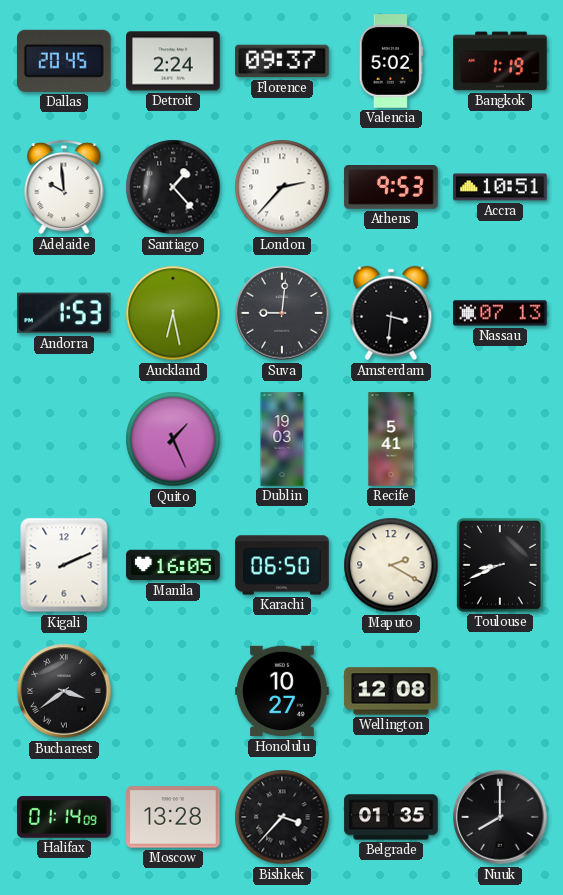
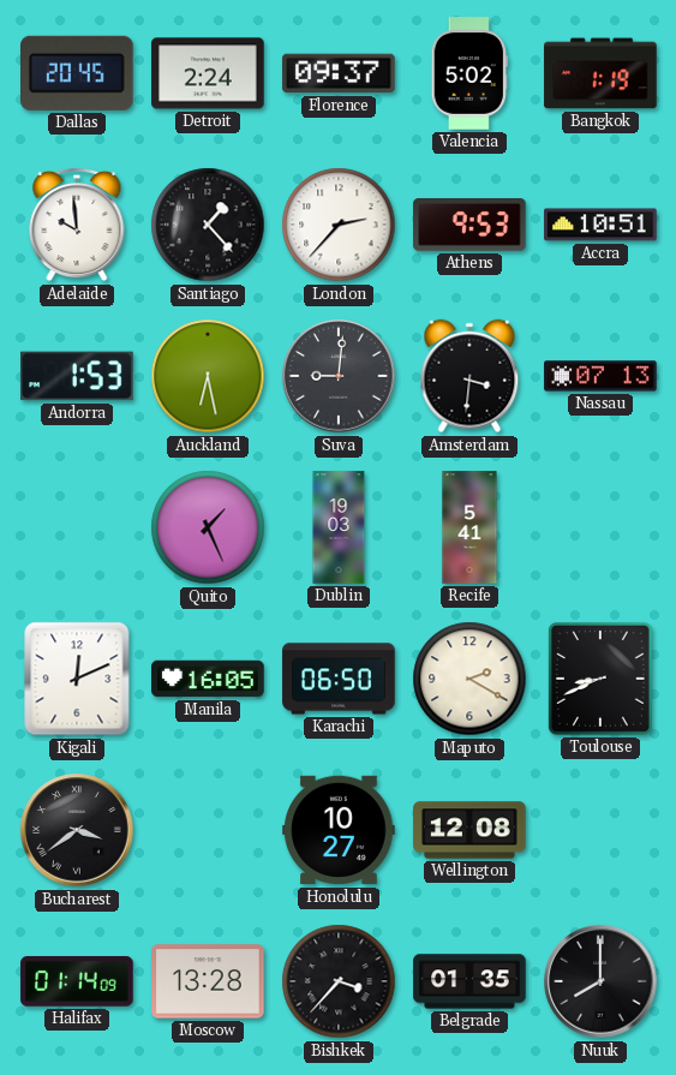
Kigali: 2:11 -> 12:11
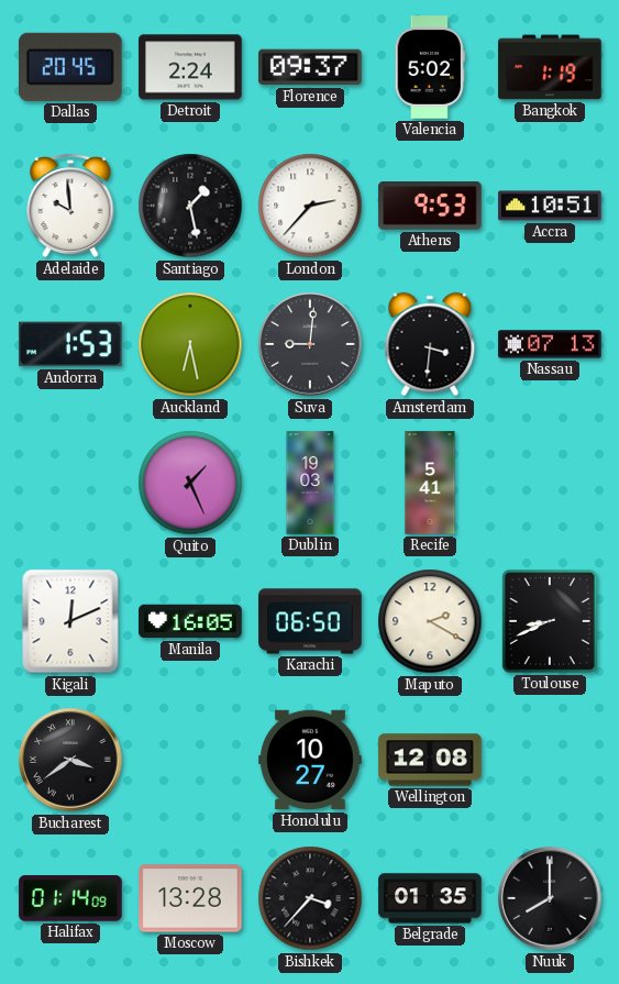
Santiago: 1:23 -> 1:28
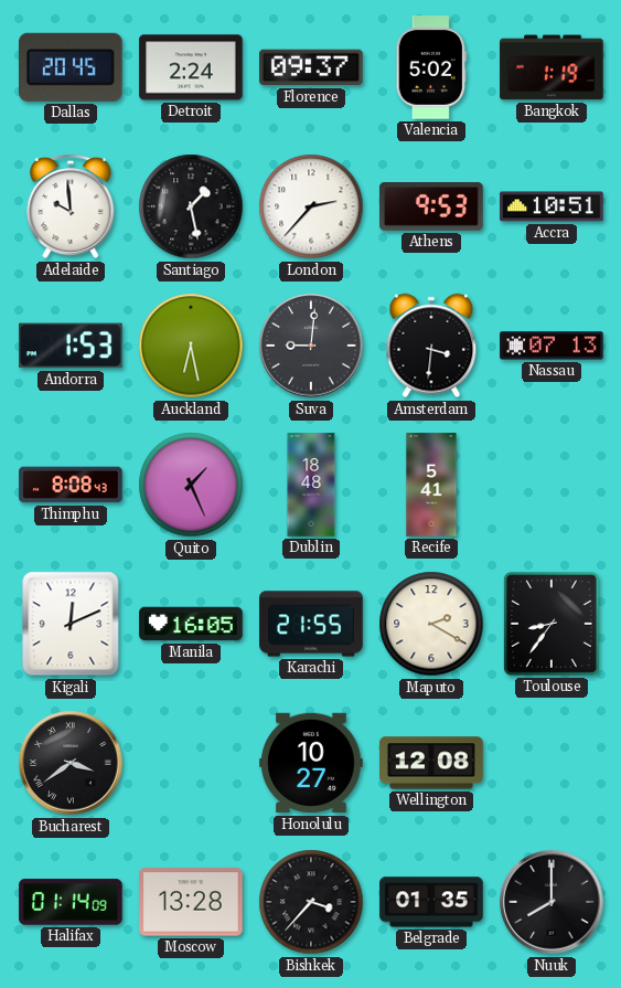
Thimphu: none -> 8:08
Dublin: 19:03 -> 18:48
Karachi: 06:50 -> 21:55
Toulouse: 8:41 -> 8:36
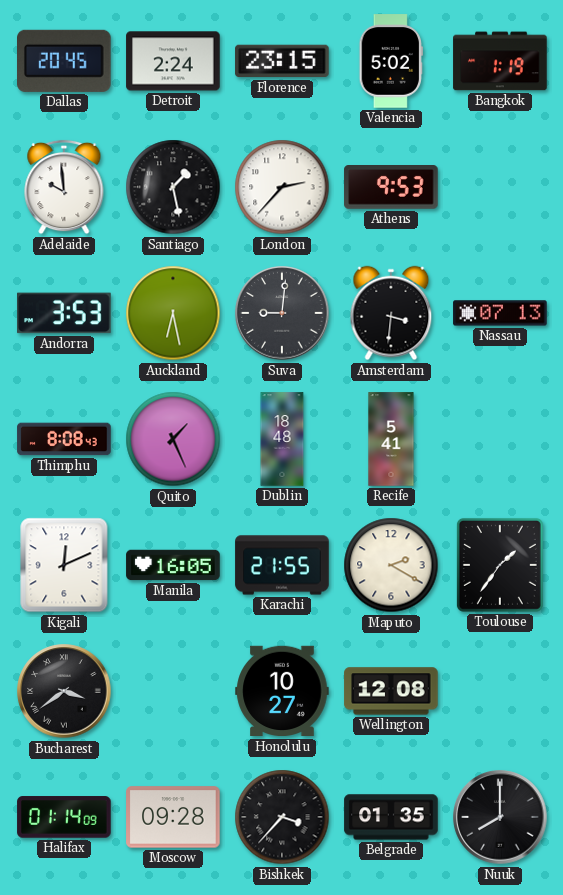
Florence: 09:37 -> 23:15
Accra: 10:51 -> none
Andorra: 1:53 -> 3:53
Toulouse: 8:36 -> 1:36
Moscow: 13:28 -> 09:28
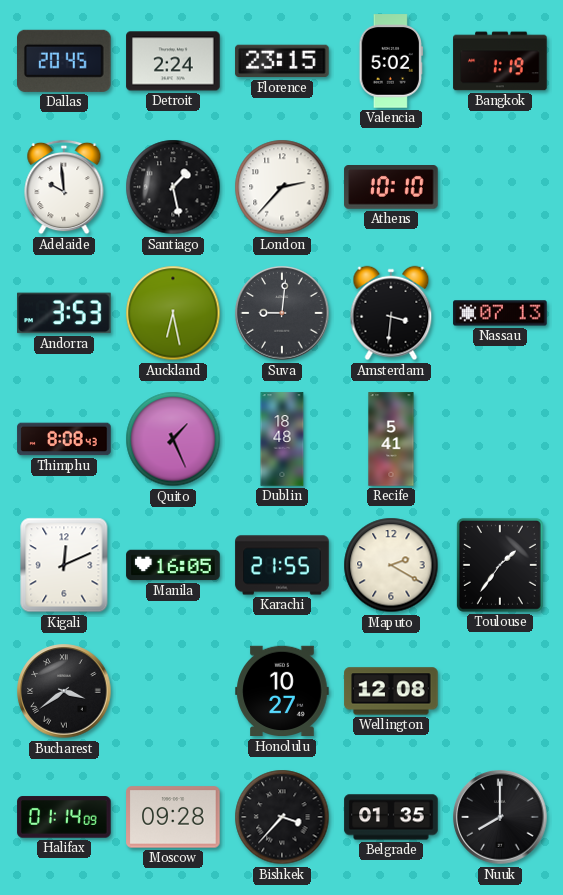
Athens: 9:53 -> 10:10
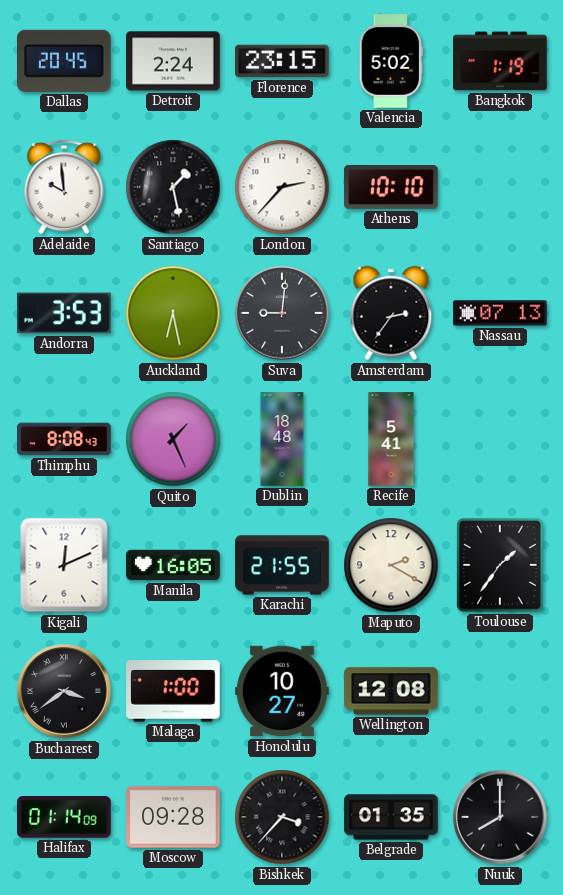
Amsterdam: 3:31 -> 2:36
Malaga: none -> 1:00
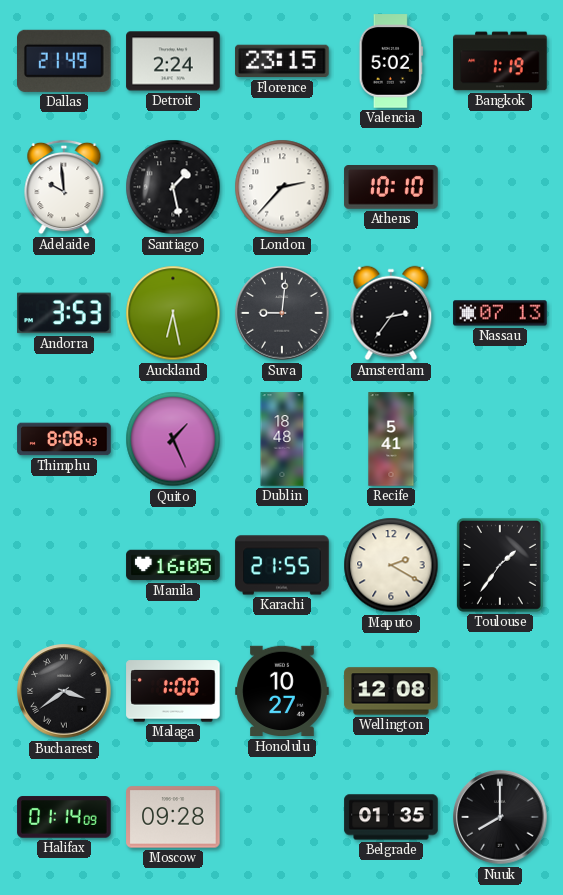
Dallas: 20:45 -> 21:49
Kigali: 12:11 -> none
Bishkek: 3:37 -> none
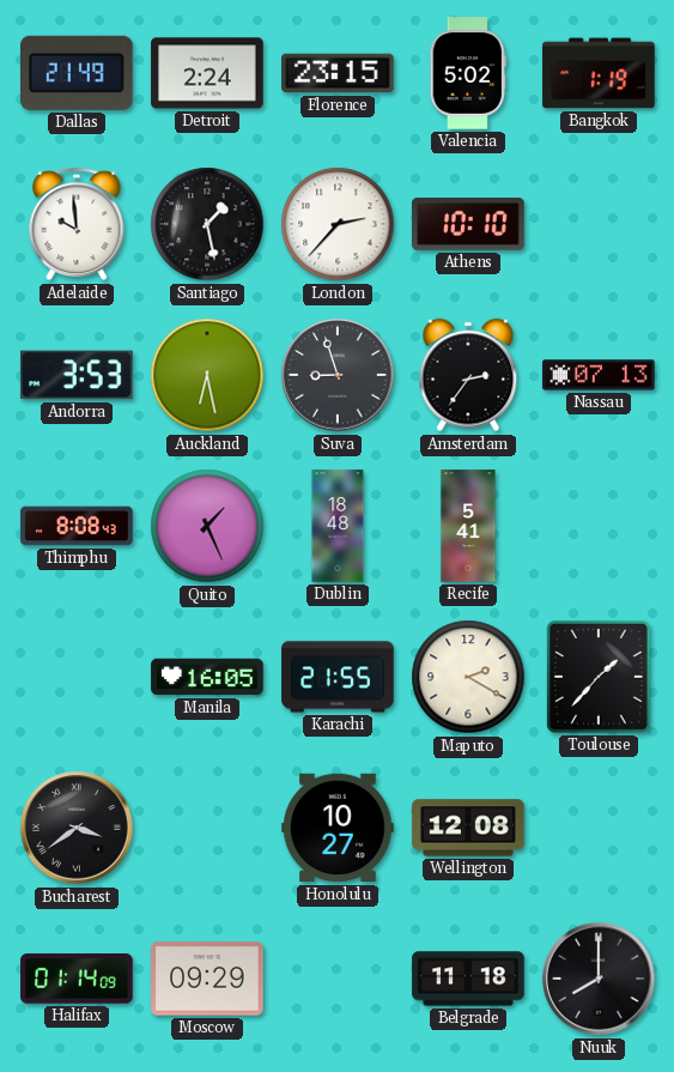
Suva: 9:01 -> 8:57
Toulouse: 1:36 -> 1:37
Malaga: 1:00 -> none
Moscow: 09:28 -> 09:29
Belgrade: 01:35 -> 11:18
